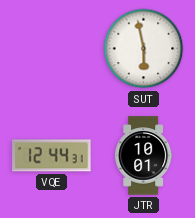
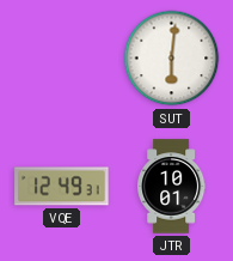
SUT: 5:58 -> 6:01
VQE: 12:44 -> 12:49
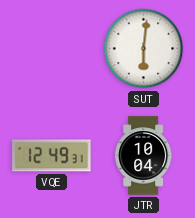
JTR: 10:01 -> 10:04
